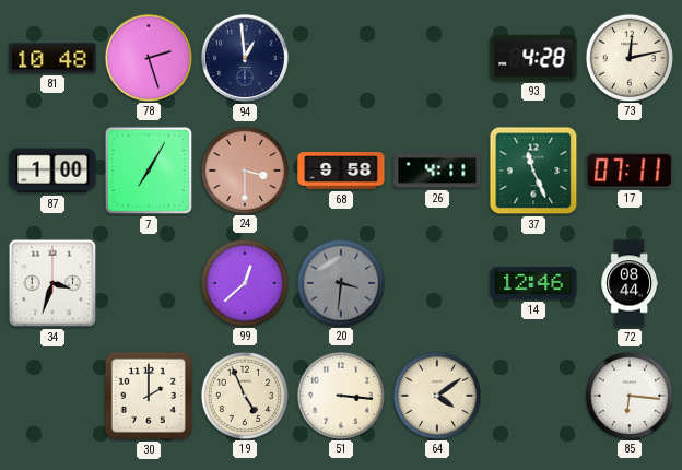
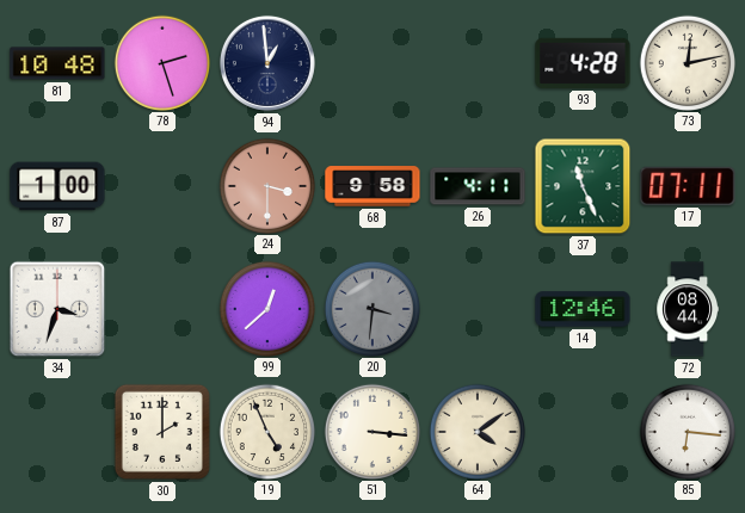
7: 7:05 -> none
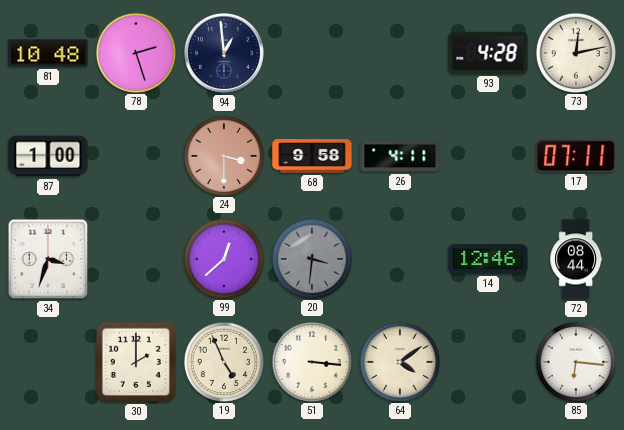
37: 11:26 -> none
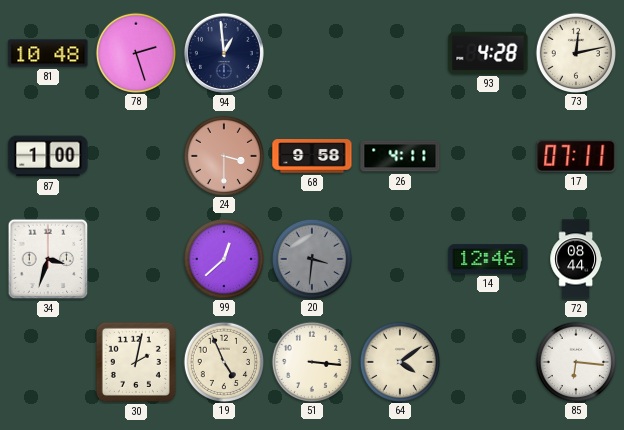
30: 2:00 -> 2:02
